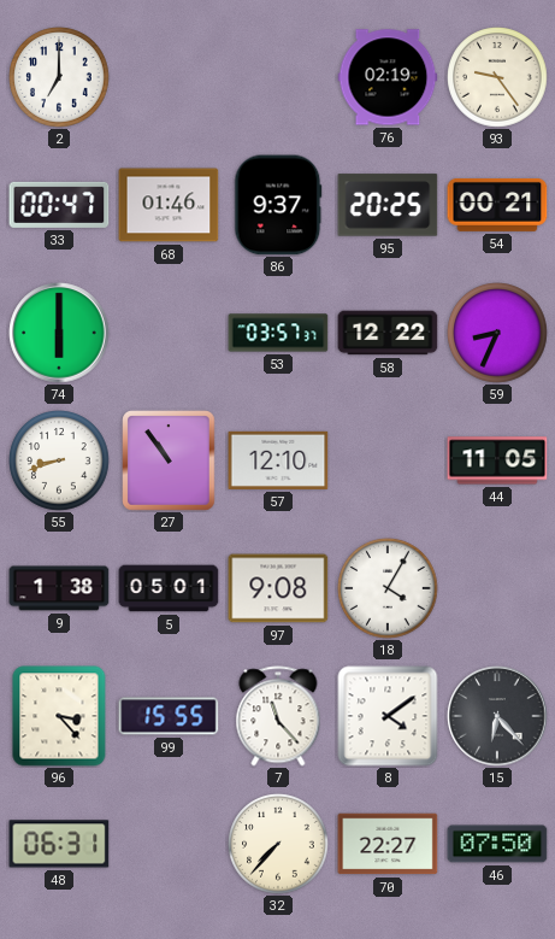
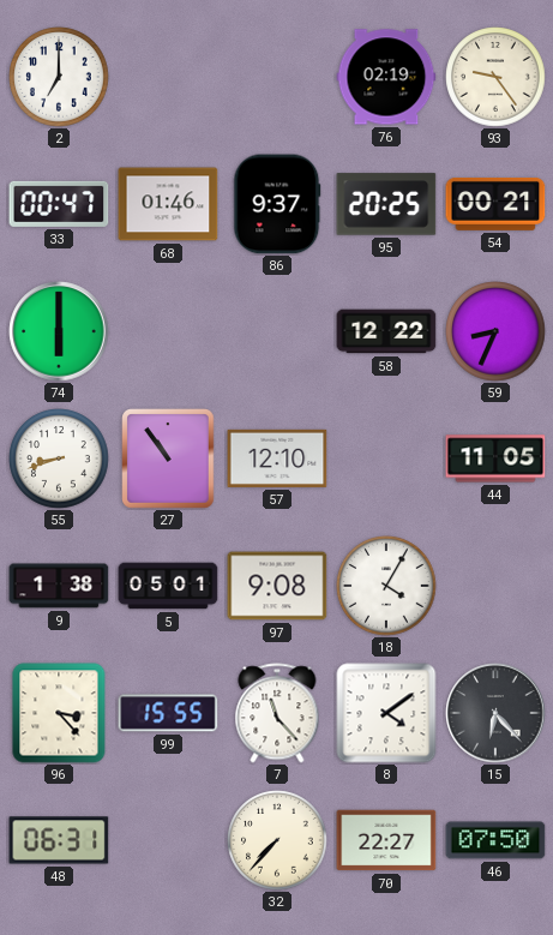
53: 03:57 -> none
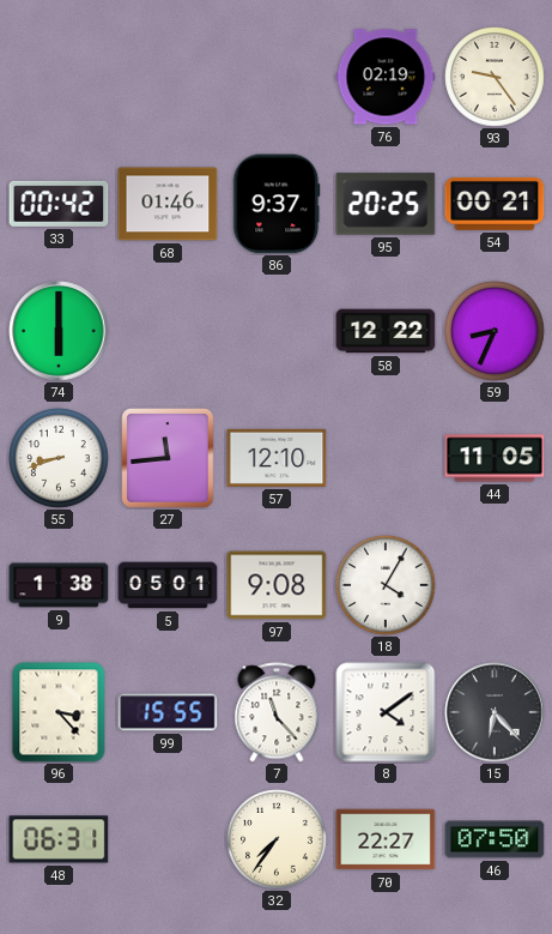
2: 7:00 -> none
33: 00:47 -> 00:42
27: 10:54 -> 11:44
32: 7:37 -> 7:36
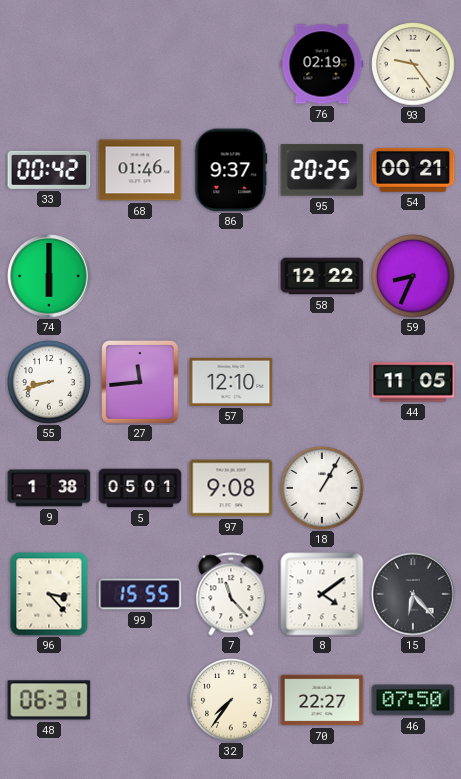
18: 4:05 -> 1:05
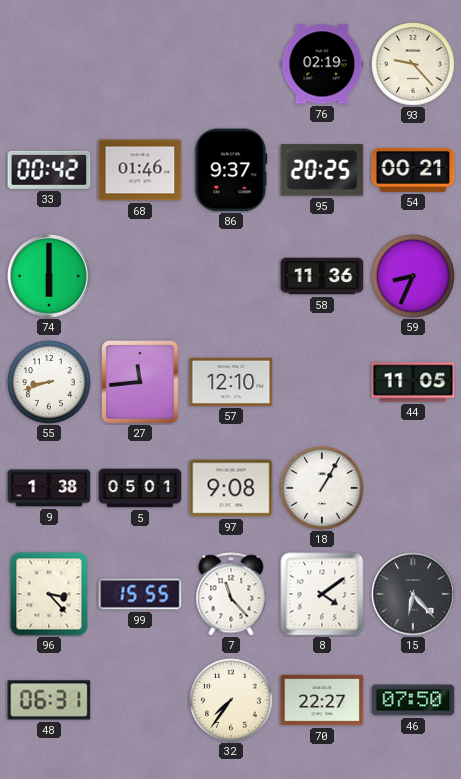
93: 9:24 -> 9:23
58: 12:22 -> 11:36
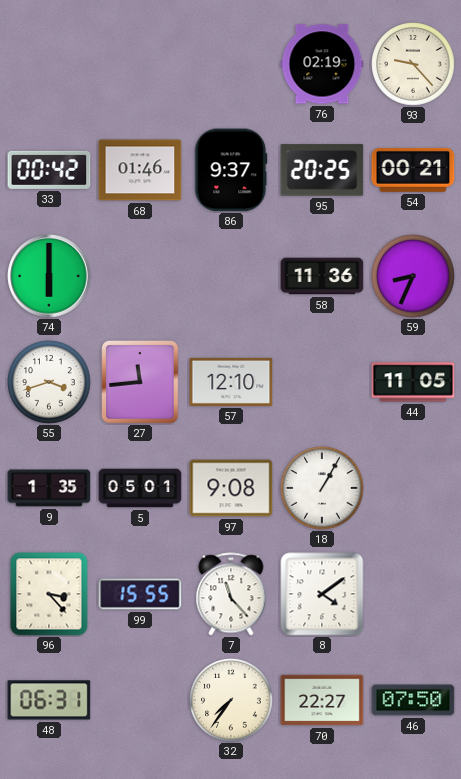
55: 8:42 -> 3:42
9: 1:38 -> 1:35
15: 6:23 -> none
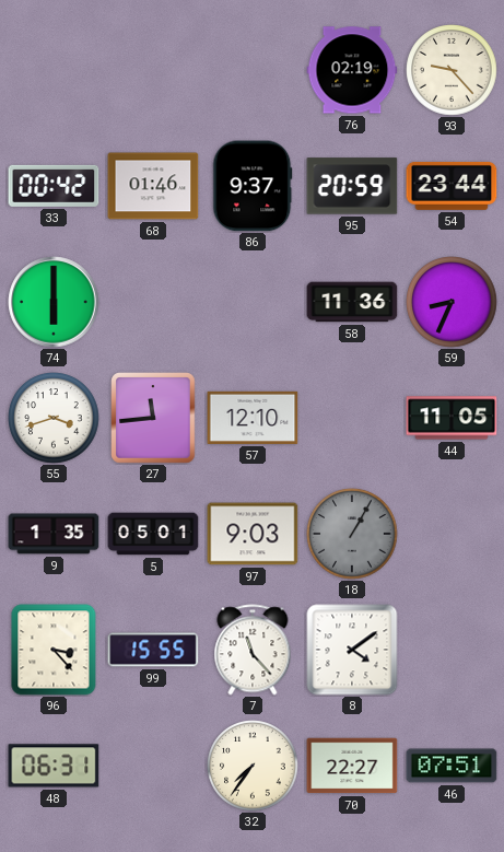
95: 20:25 -> 20:59
54: 00:21 -> 23:44
97: 9:08 -> 9:03
18 dial: white -> grey
46: 07:50 -> 07:51
